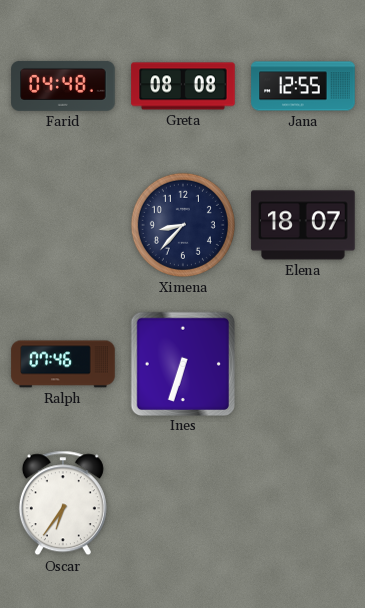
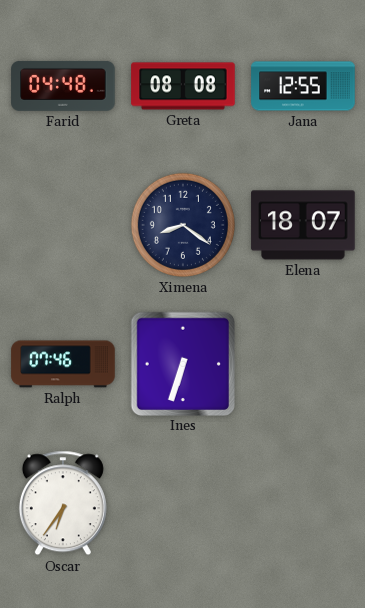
Ximena: 8:37 -> 8:21
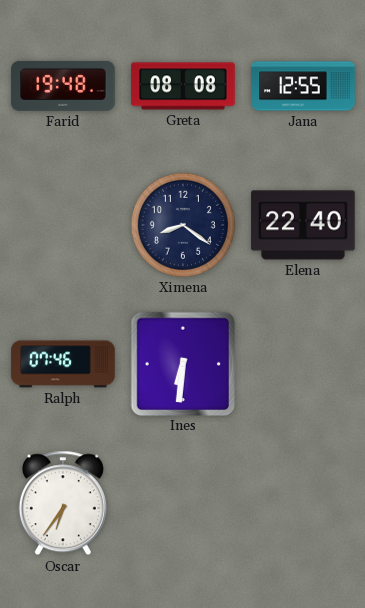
Farid: 04:48 -> 19:48
Elena: 18:07 -> 22:40
Ines: 6:33 -> 6:31
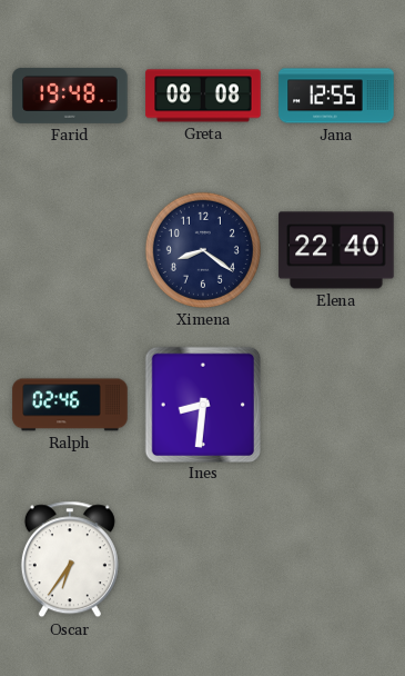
Ralph: 07:46 -> 02:46
Ines: 6:31 -> 8:31
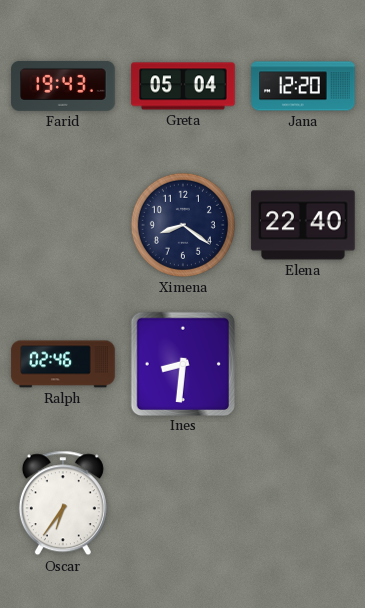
Farid: 19:48 -> 19:43
Greta: 08:08 -> 05:04
Jana: 12:55 -> 12:20
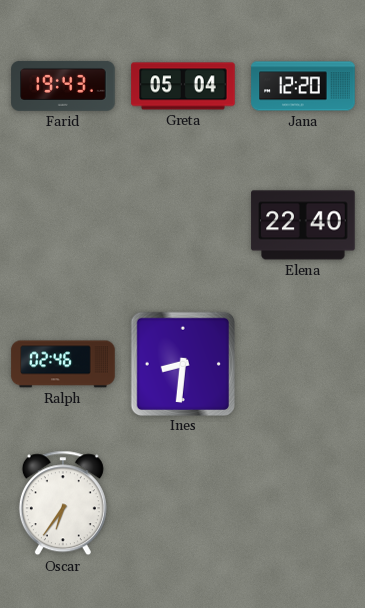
Ximena: 8:21 -> none
